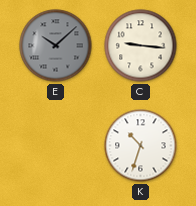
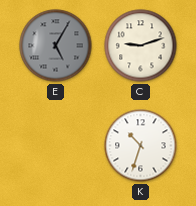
E: 10:08 -> 5:05
C: 9:16 -> 9:12
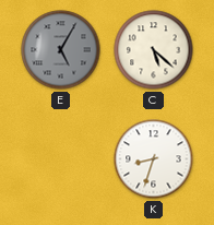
C: 9:12 -> 5:22
K: 10:33 -> 8:33
